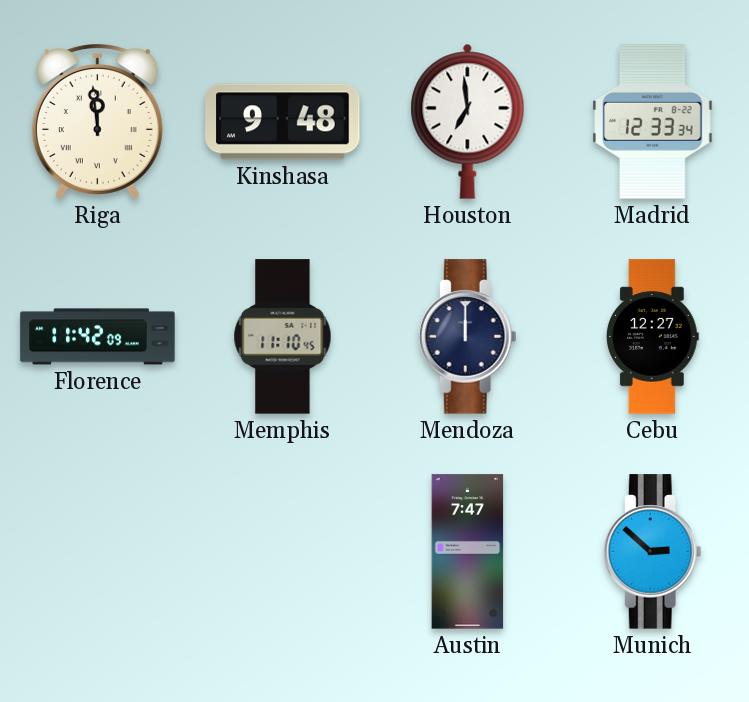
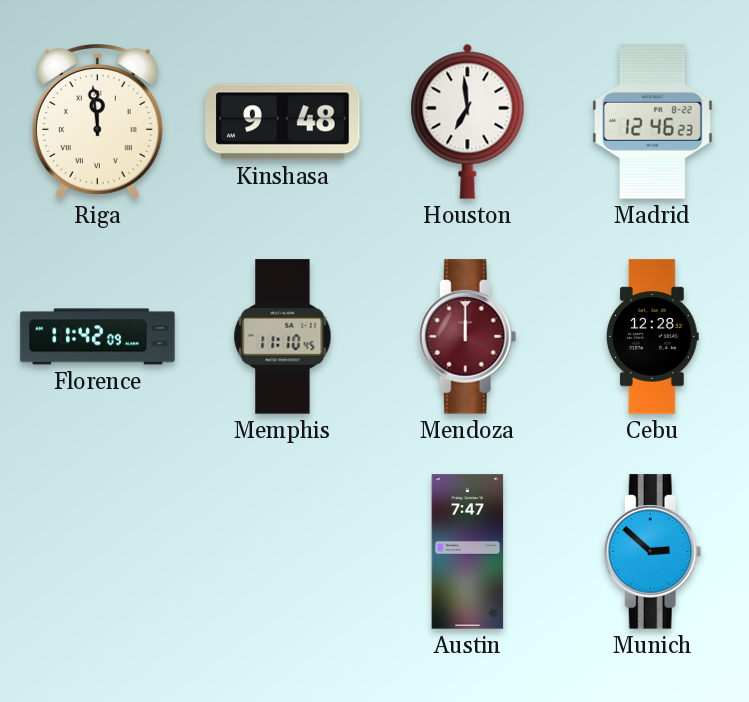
Madrid: 12:33 -> 12:46
Mendoza dial: navy -> burgundy
Cebu: 12:27 -> 12:28
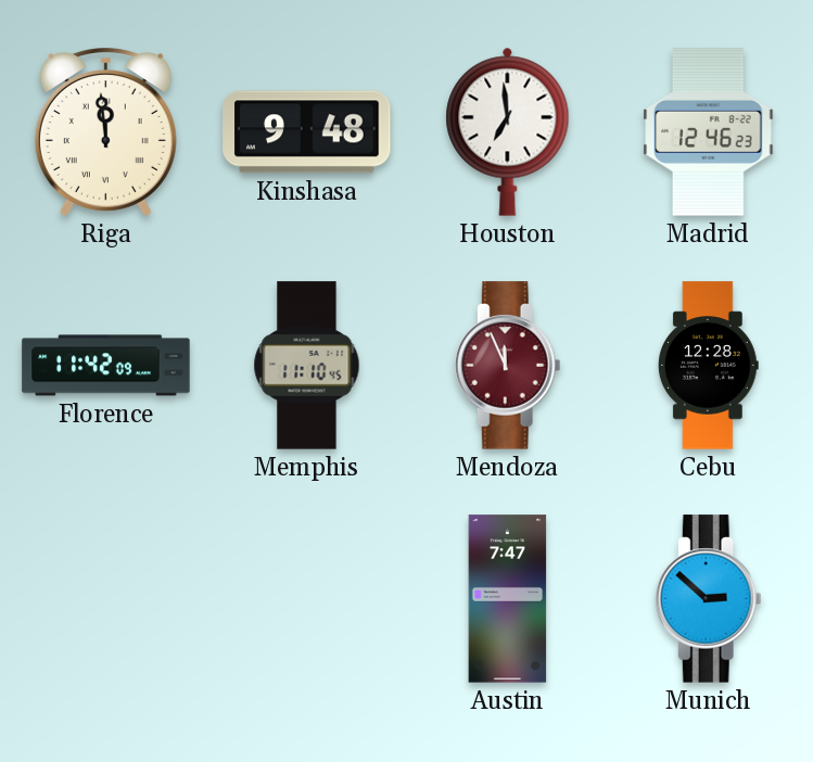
Mendoza: 12:00 -> 11:56
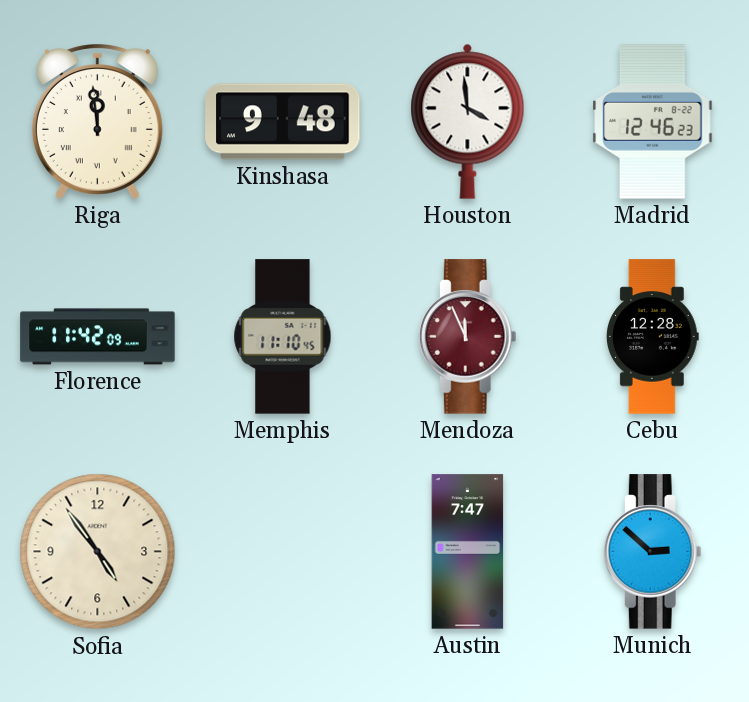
Houston: 6:59 -> 3:59
Sofia: none -> 4:54
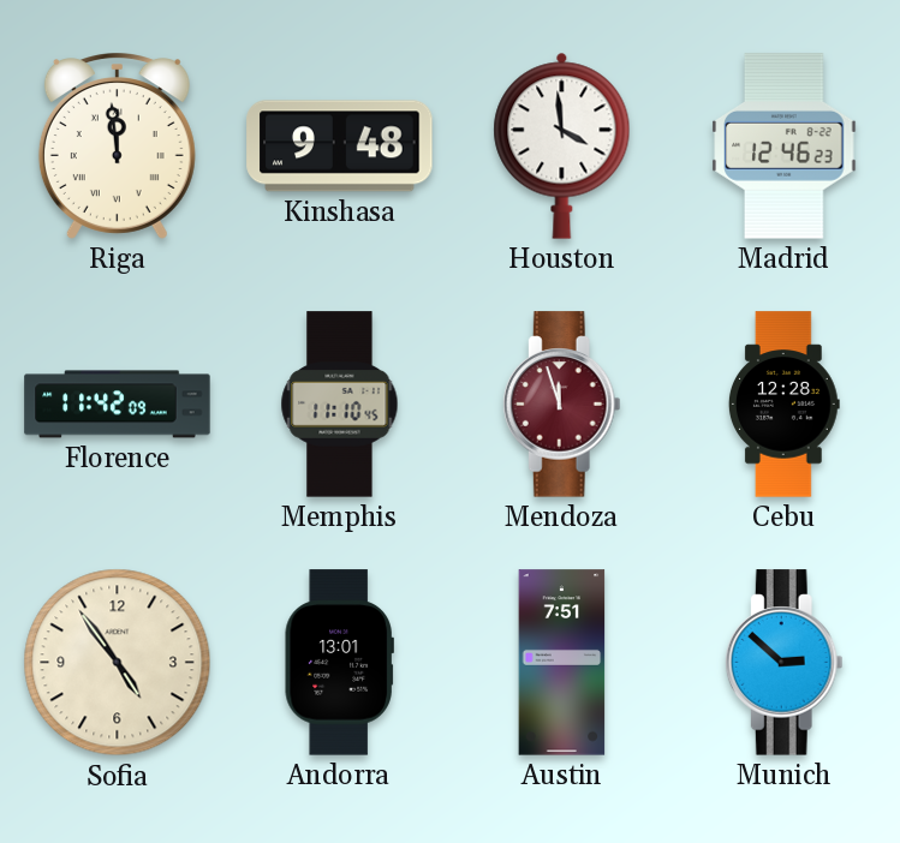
Mendoza: 11:56 -> 11:57
Andorra: none -> 13:01
Austin: 7:47 -> 7:51
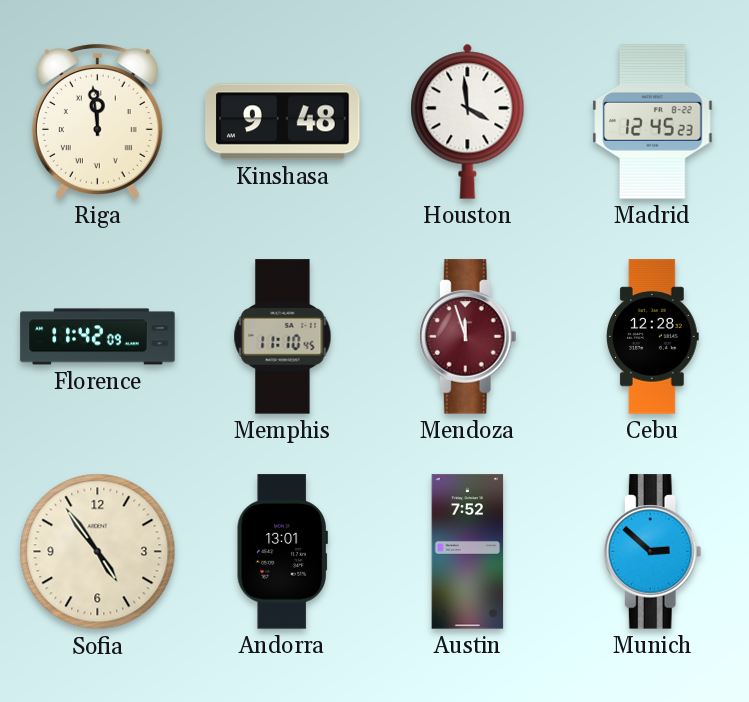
Madrid: 12:46 -> 12:45
Austin: 7:51 -> 7:52
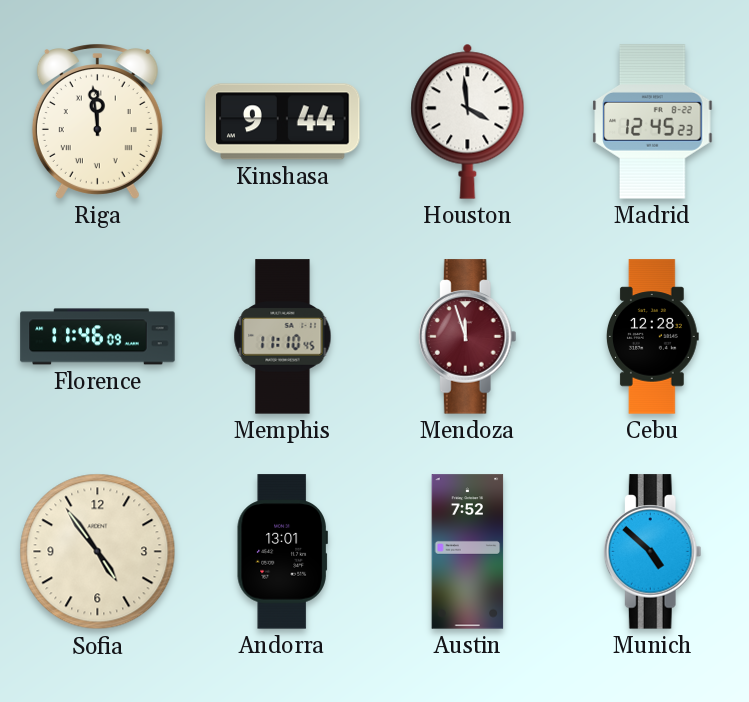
Kinshasa: 9:48 -> 9:44
Florence: 11:42 -> 11:46
Munich: 2:52 -> 4:52
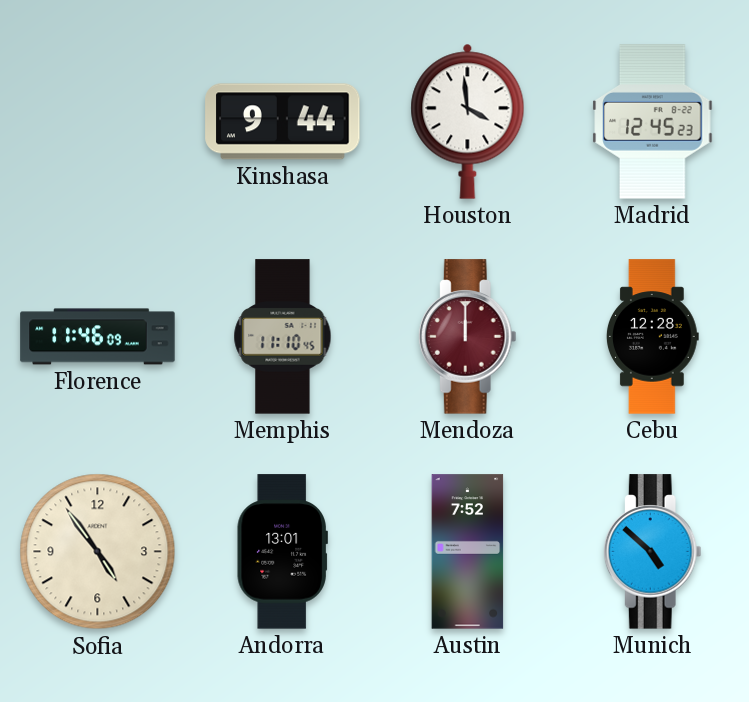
Riga: 11:59 -> none
Mendoza: 11:57 -> 12:00
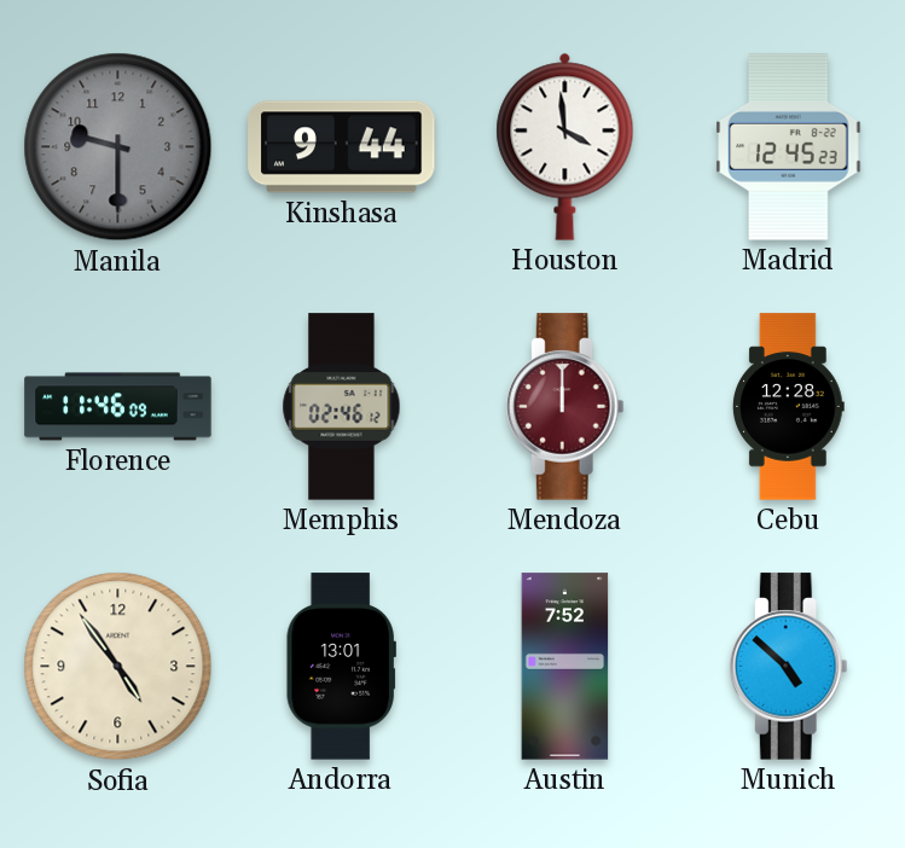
Manila: none -> 9:30
Memphis: 11:10 -> 02:46
